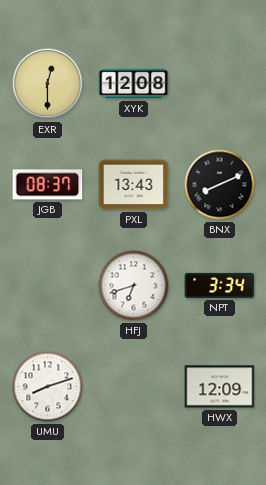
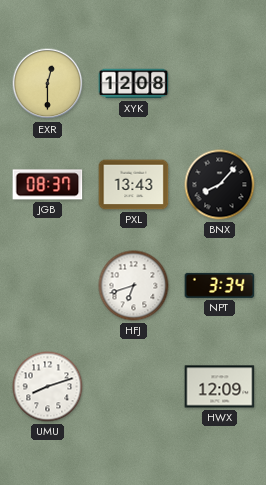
BNX: 8:11 -> 8:07
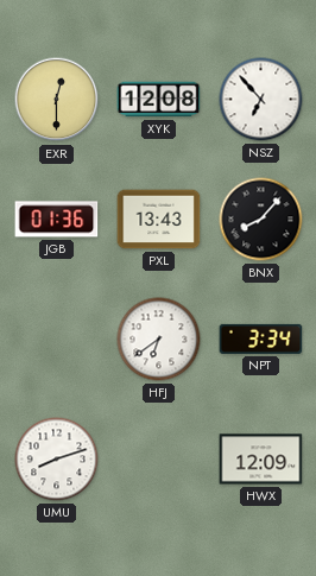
NSZ: none -> 6:53
JGB: 08:37 -> 01:36
HFJ: 6:42 -> 6:39
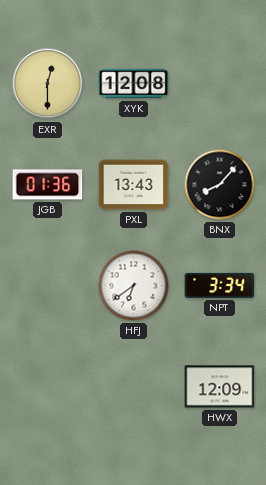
NSZ: 6:53 -> none
UMU: 8:12 -> none
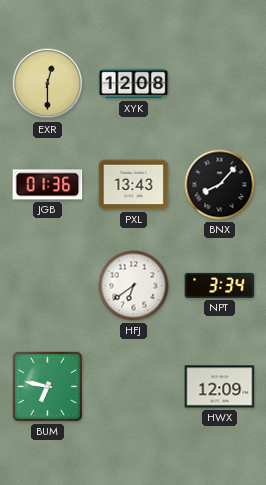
BUM: none -> 6:47
